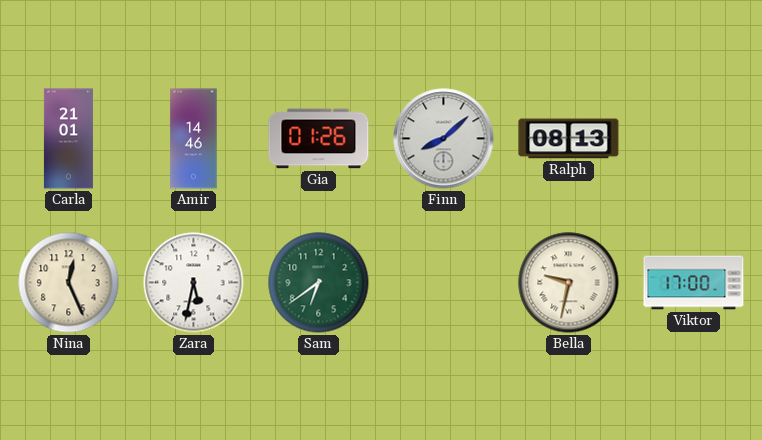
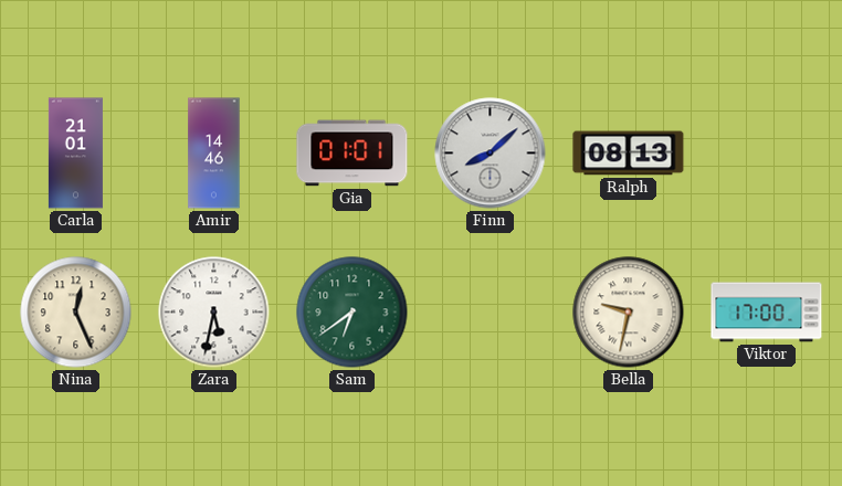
Gia: 01:26 -> 01:01
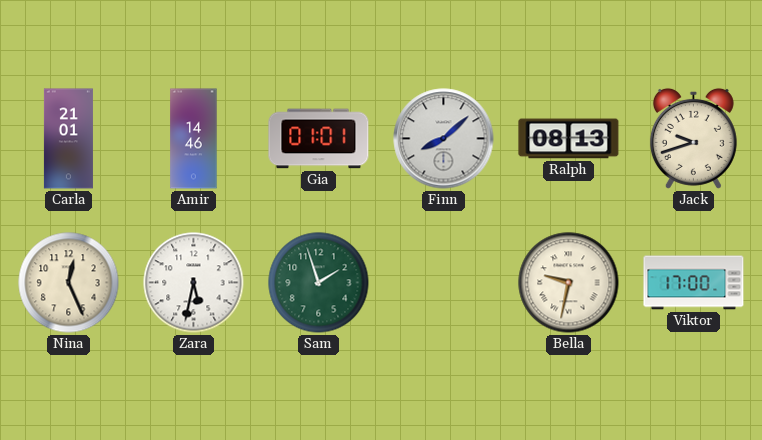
Jack: none -> 9:42
Sam: 6:39 -> 1:57
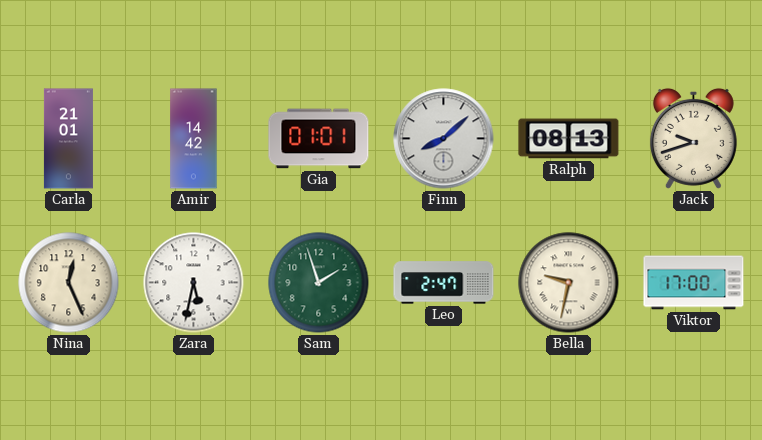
Amir: 14:46 -> 14:42
Leo: none -> 2:47
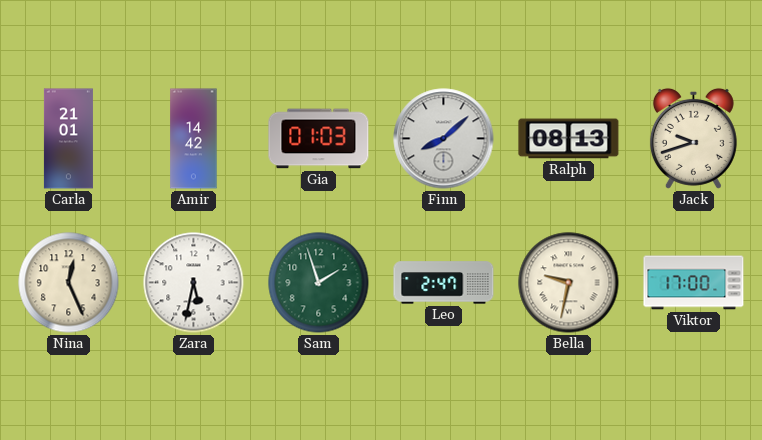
Gia: 01:01 -> 01:03
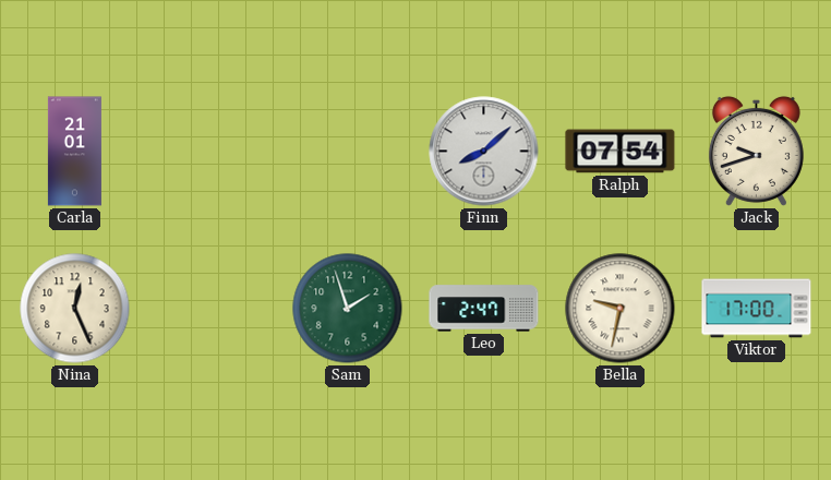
Amir: 14:42 -> none
Gia: 01:03 -> none
Ralph: 08:13 -> 07:54
Zara: 5:32 -> none
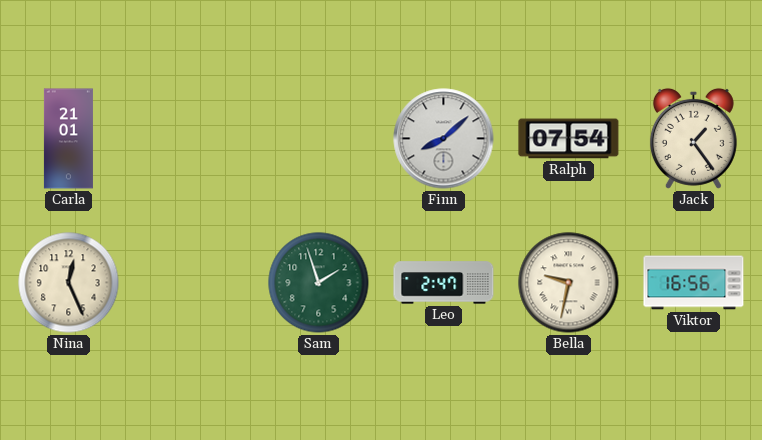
Jack: 9:42 -> 1:24
Viktor: 17:00 -> 16:56
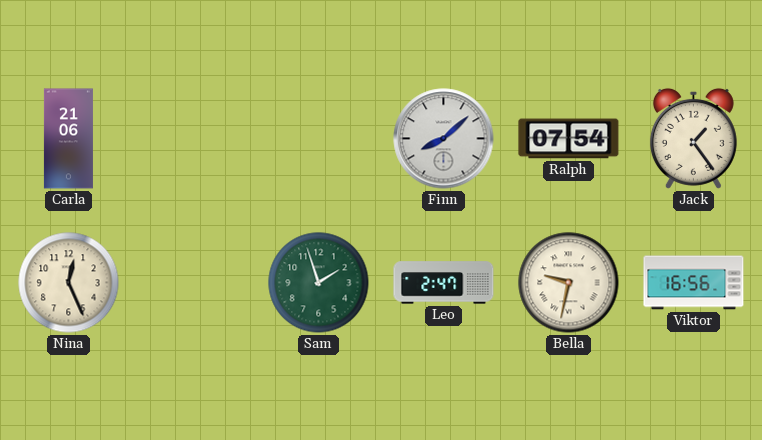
Carla: 21:01 -> 21:06
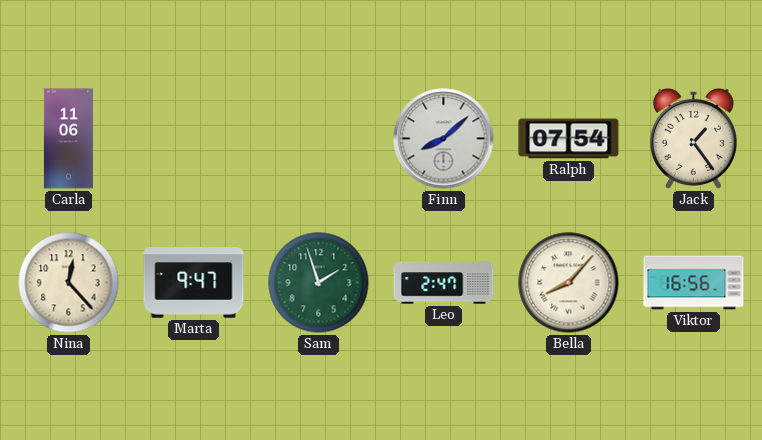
Carla: 21:06 -> 11:06
Nina: 12:26 -> 12:23
Marta: none -> 9:47
Bella: 9:32 -> 8:07
